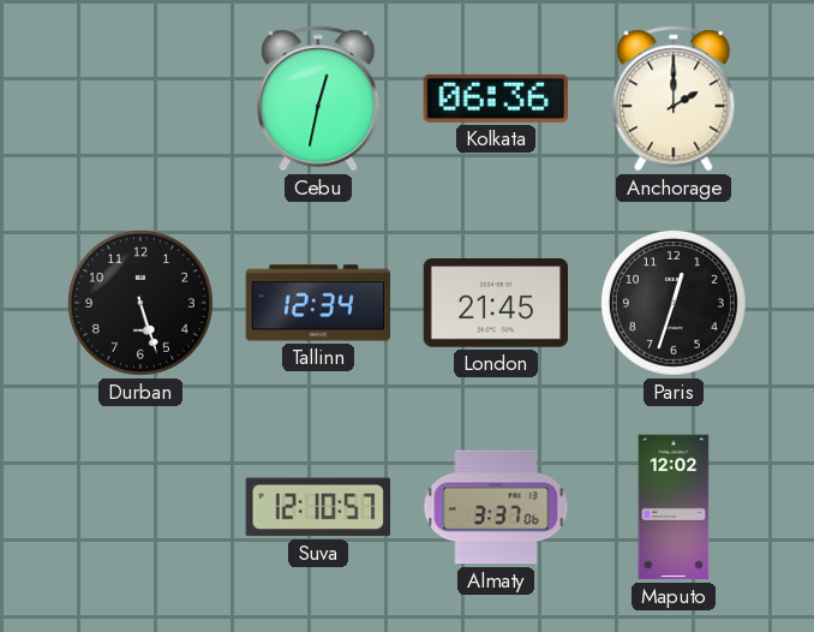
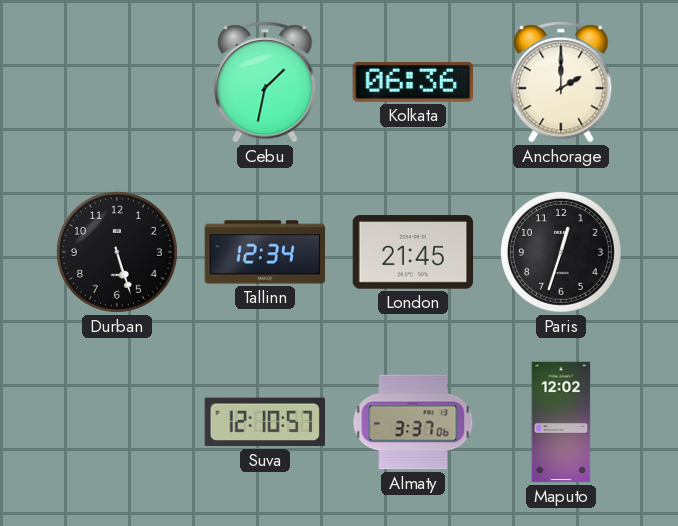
Cebu: 12:32 -> 1:32
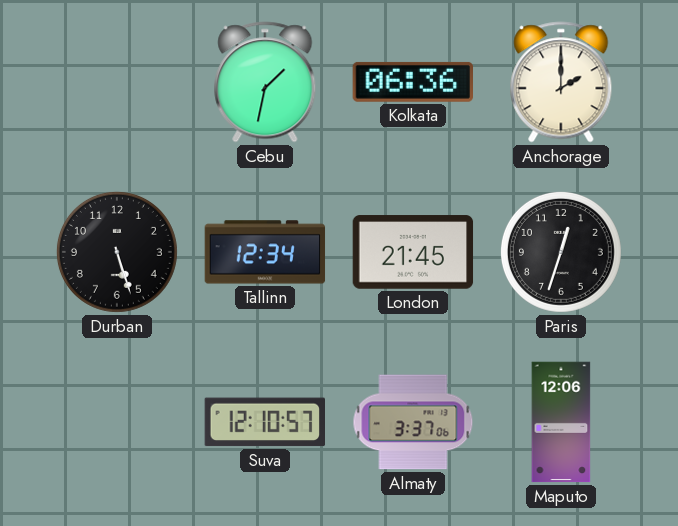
Maputo: 12:02 -> 12:06
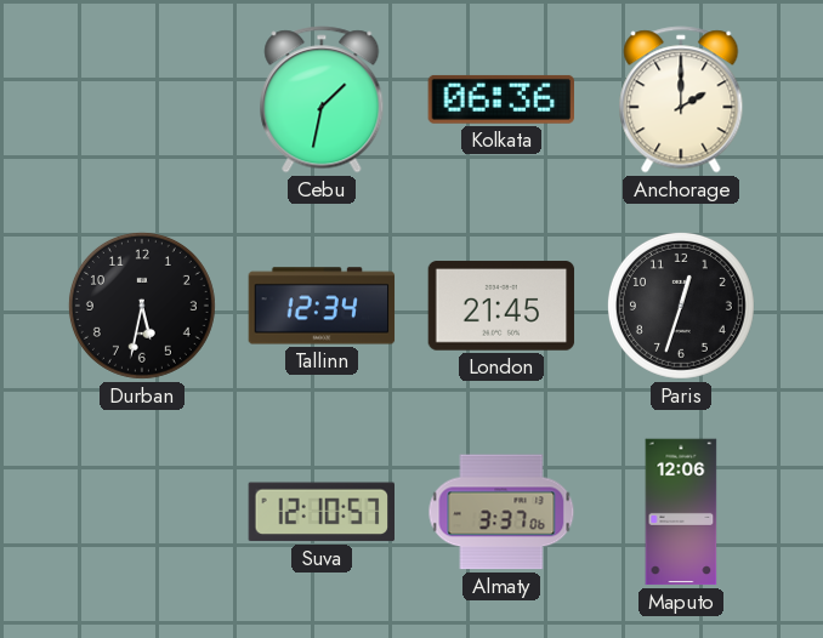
Durban: 5:27 -> 5:32
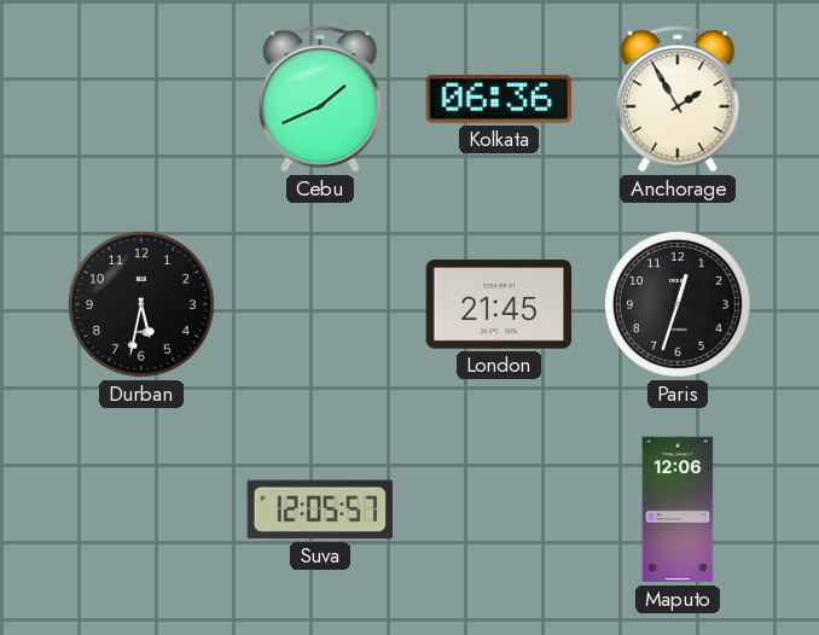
Cebu: 1:32 -> 1:41
Anchorage: 2:00 -> 1:55
Tallinn: 12:34 -> none
Suva: 12:10 -> 12:05
Almaty: 3:37 -> none
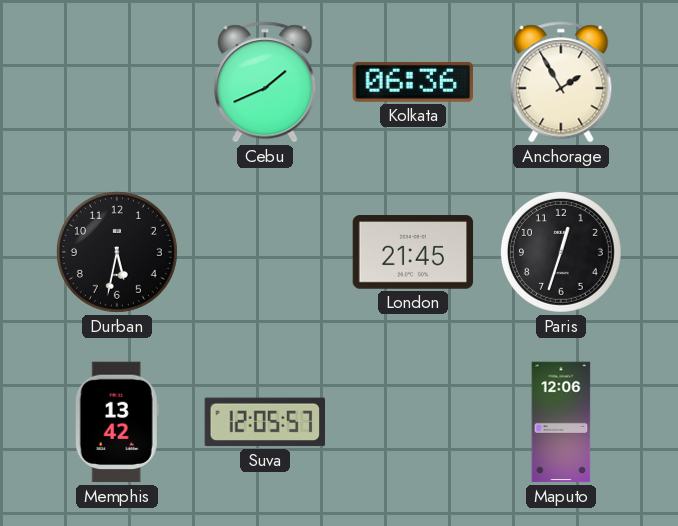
Memphis: none -> 13:42
